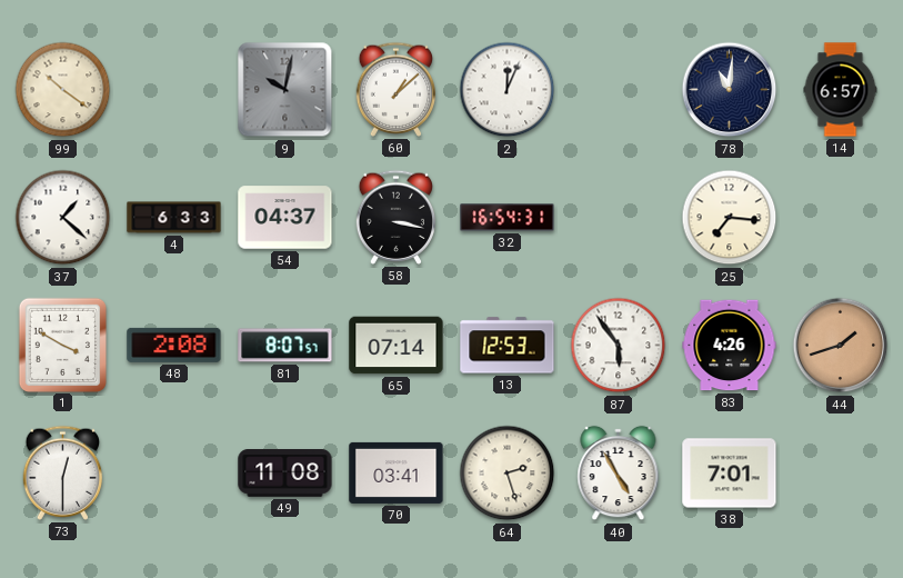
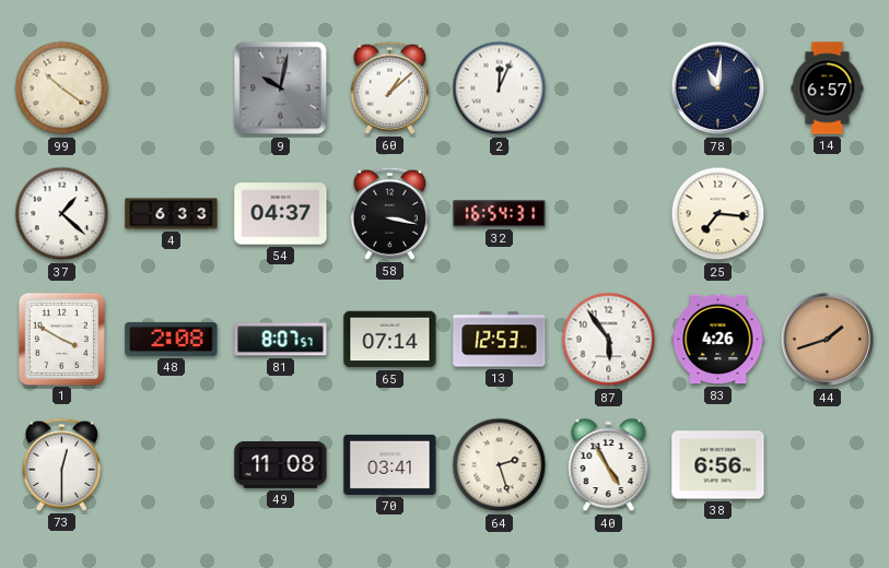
38: 7:01 -> 6:56
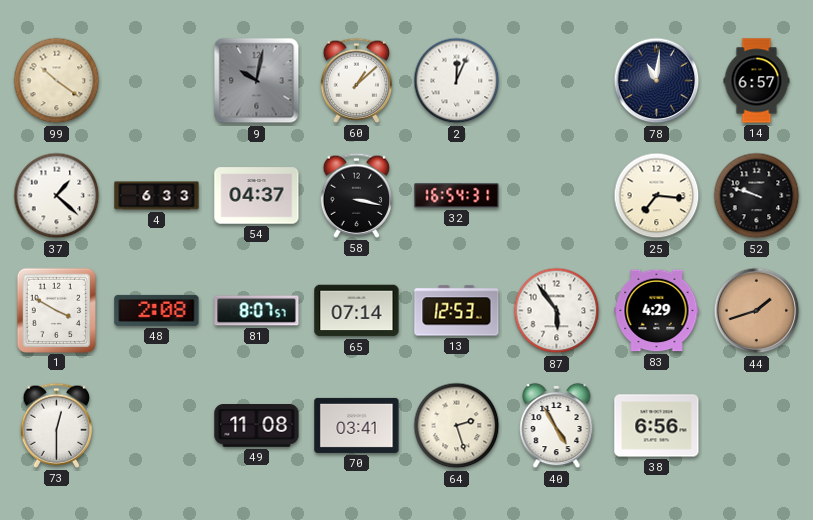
52: none -> 9:48
83: 4:26 -> 4:29
